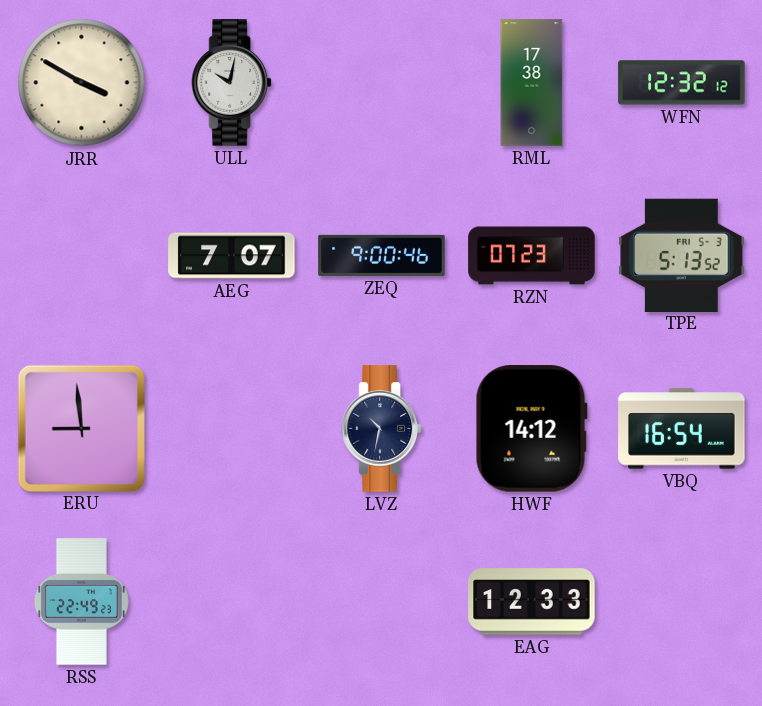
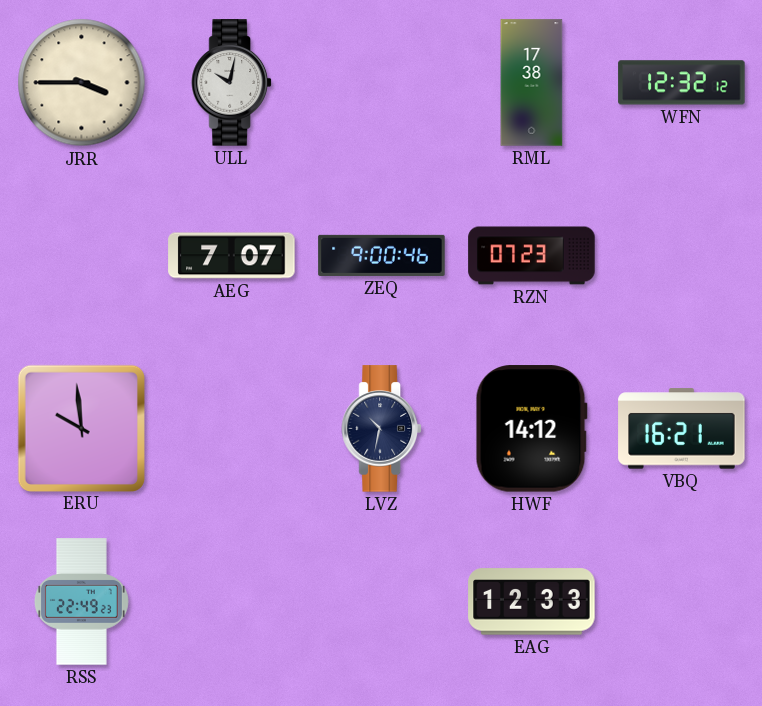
JRR: 3:50 -> 3:45
TPE: 5:13 -> none
ERU: 8:59 -> 9:59
VBQ: 16:54 -> 16:21
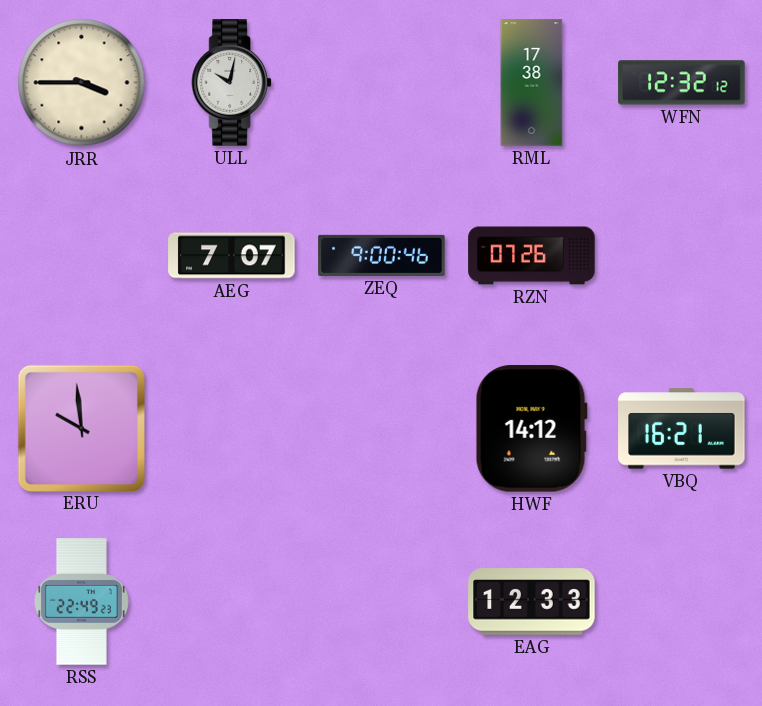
RZN: 07:23 -> 07:26
LVZ: 10:32 -> none
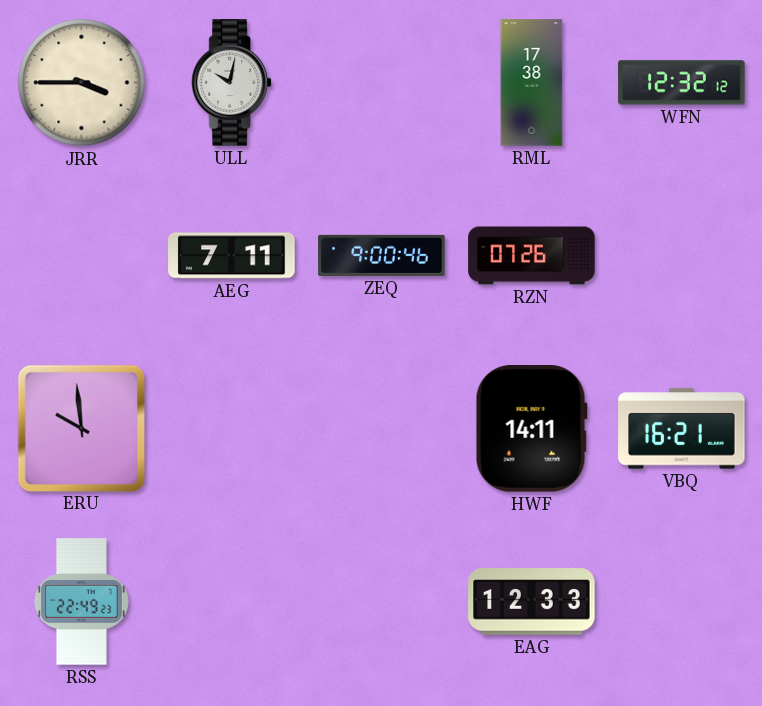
AEG: 7:07 -> 7:11
HWF: 14:12 -> 14:11
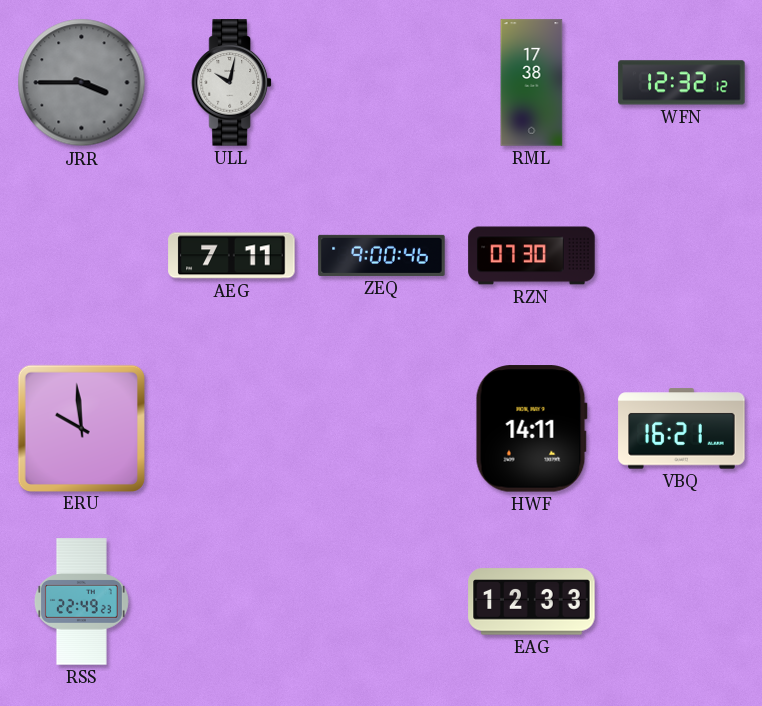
JRR dial: cream -> grey
RZN: 07:26 -> 07:30
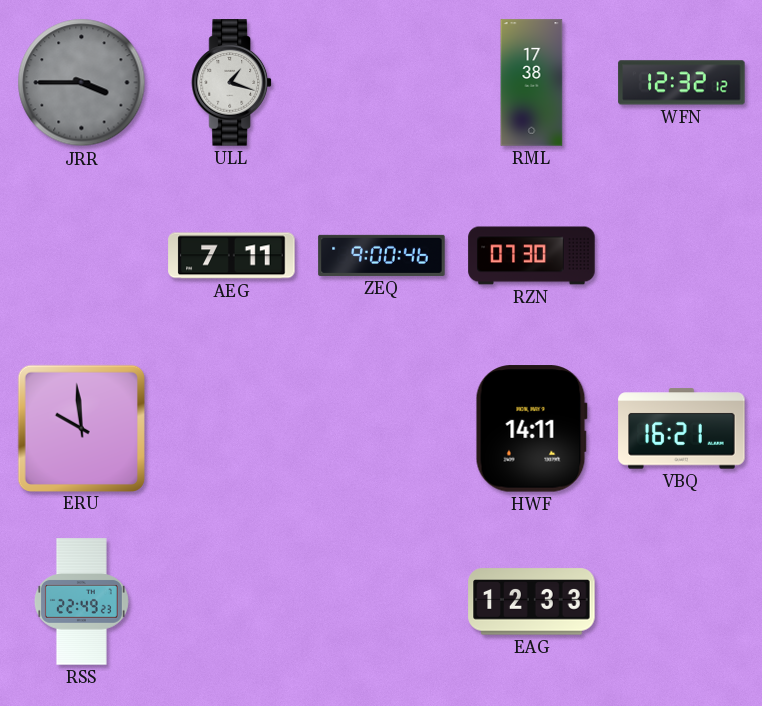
ULL: 10:02 -> 1:18
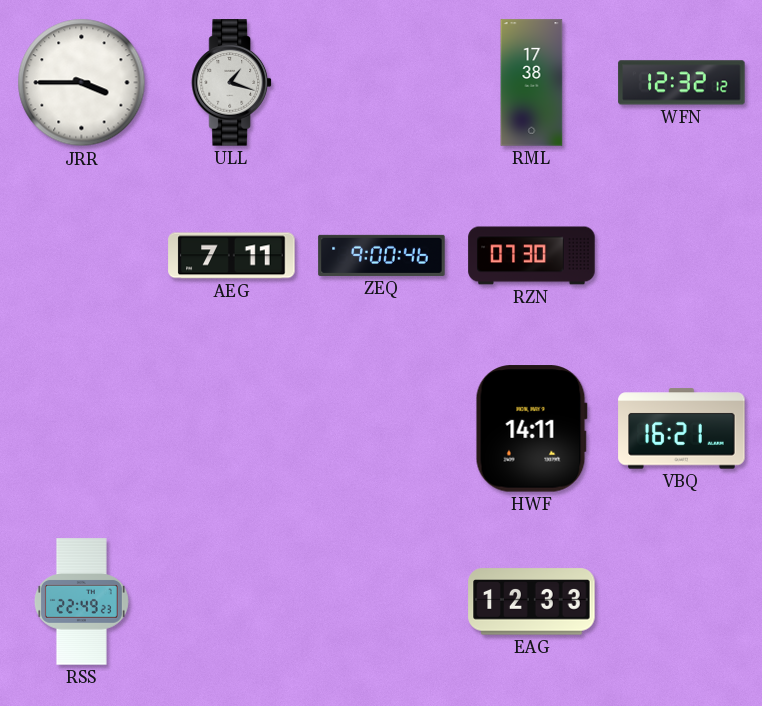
JRR dial: grey -> white
ERU: 9:59 -> none
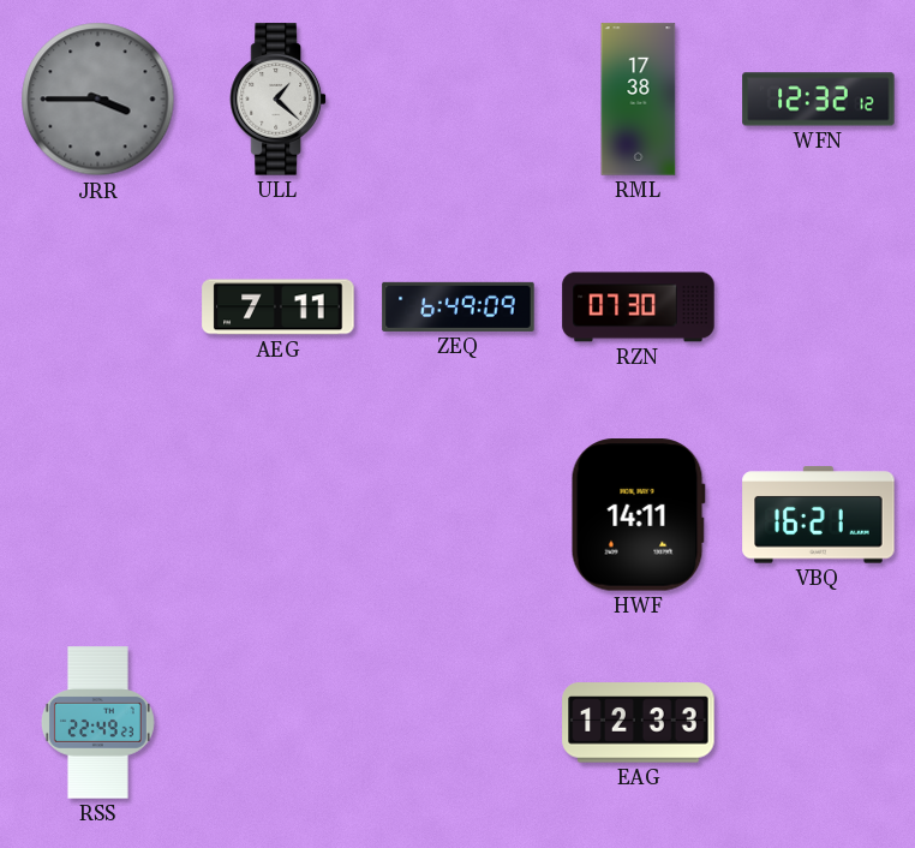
JRR dial: white -> grey
ULL: 1:18 -> 1:22
ZEQ: 9:00 -> 6:49
